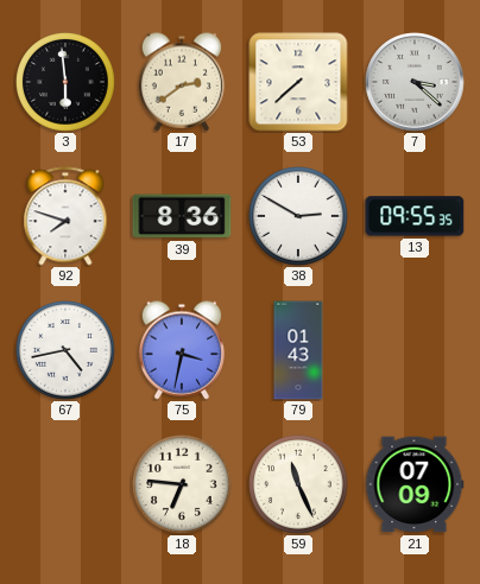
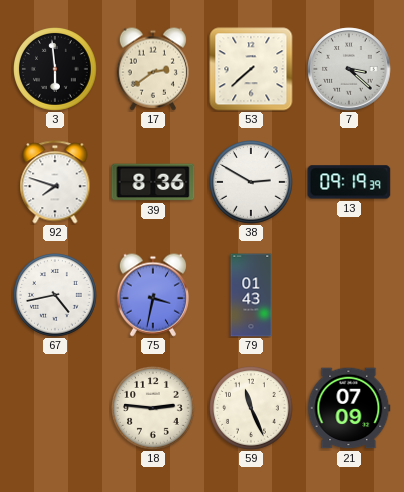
13: 09:55 -> 09:19
18: 6:46 -> 2:46
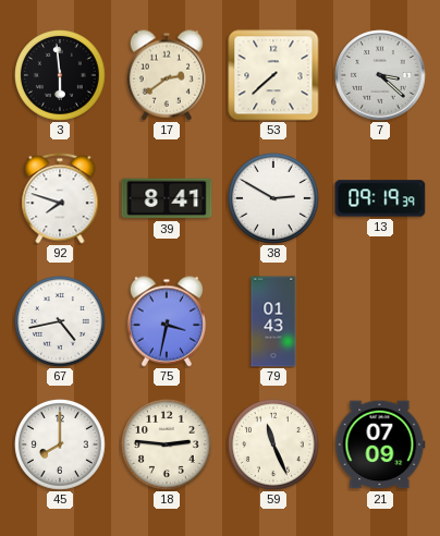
39: 8:36 -> 8:41
45: none -> 8:00
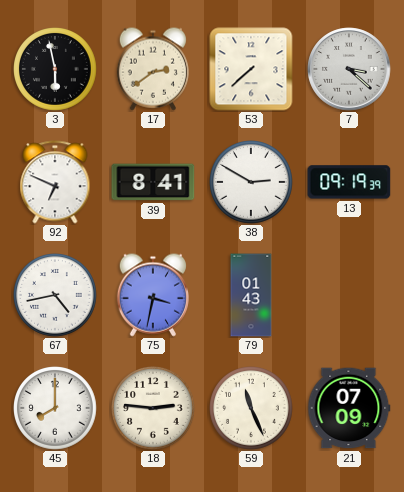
3: 5:59 -> 5:58
92: 7:48 -> 6:49
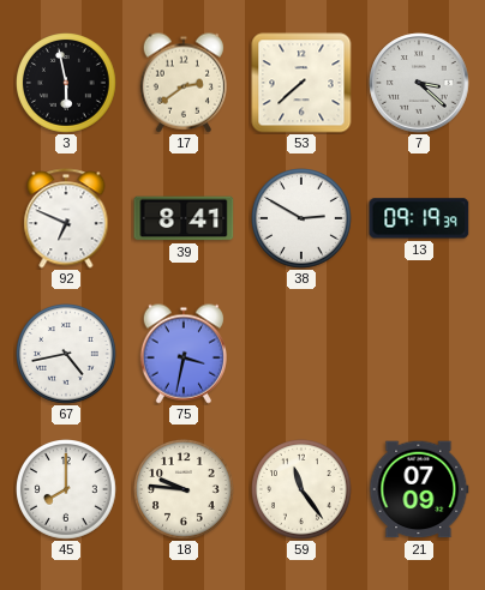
79: 01:43 -> none
18: 2:46 -> 9:46
59: 11:26 -> 11:24
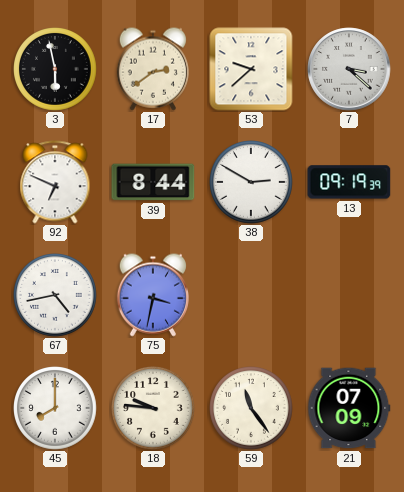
53: 7:38 -> 9:38
39: 8:41 -> 8:44
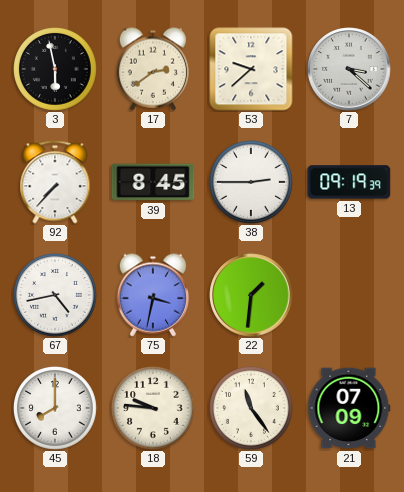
92: 6:49 -> 7:37
39: 8:44 -> 8:45
38: 2:50 -> 2:45
22: none -> 1:31
